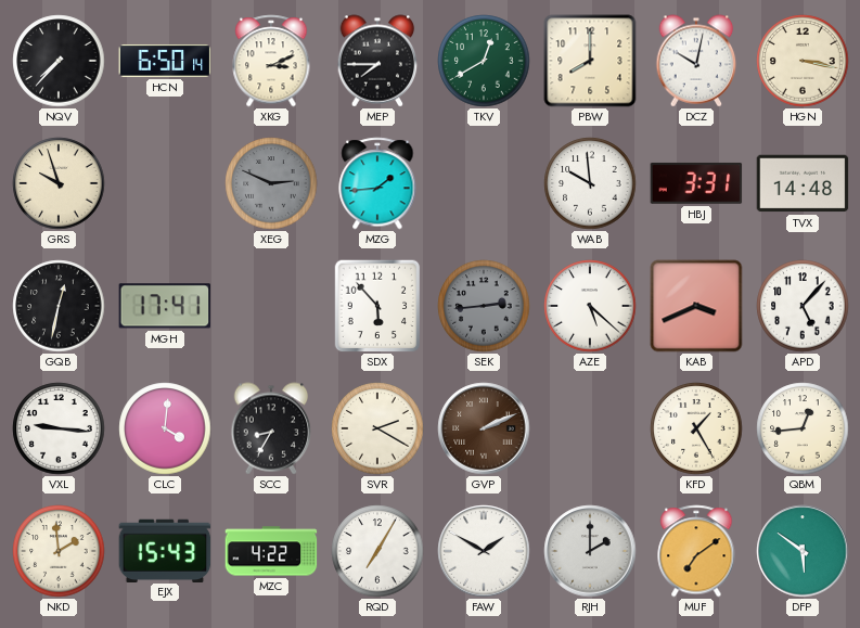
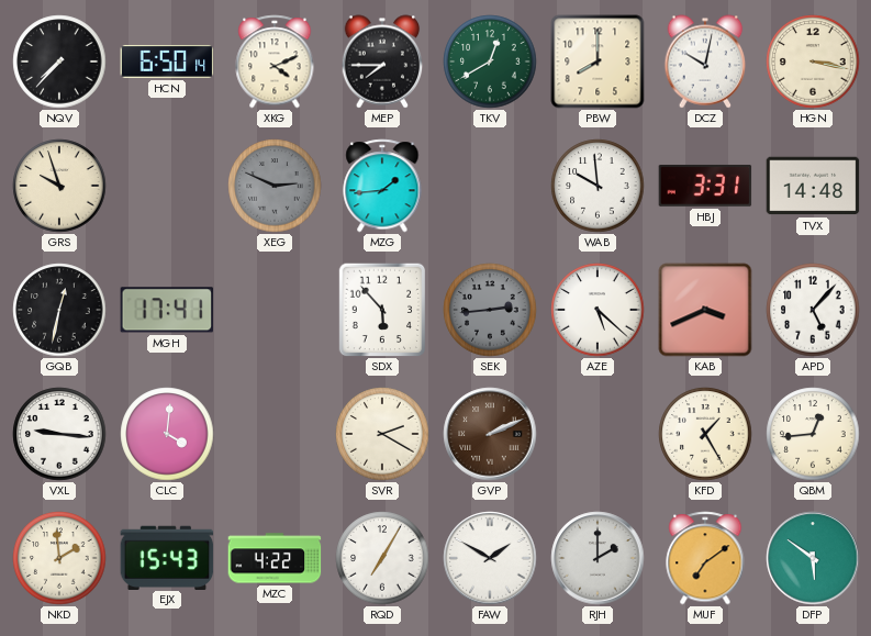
XKG: 3:11 -> 4:11
SCC: 8:35 -> none
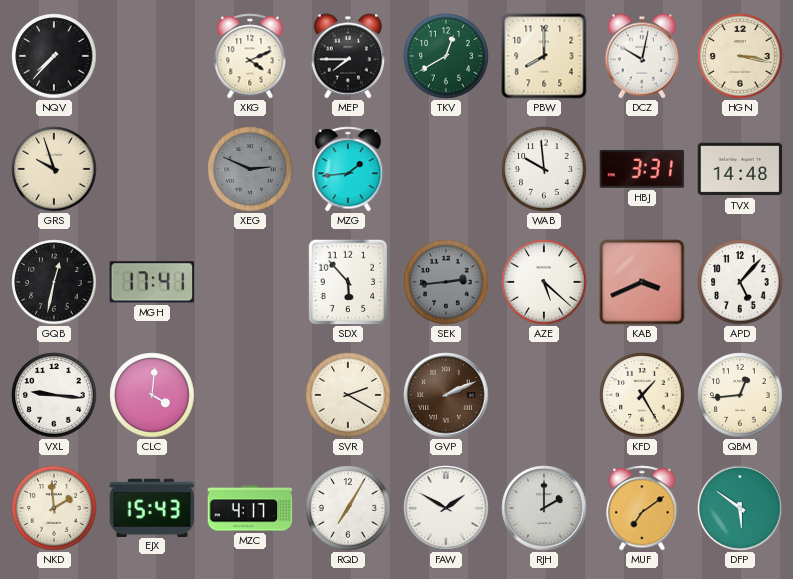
HCN: 6:50 -> none
MZC: 4:22 -> 4:17
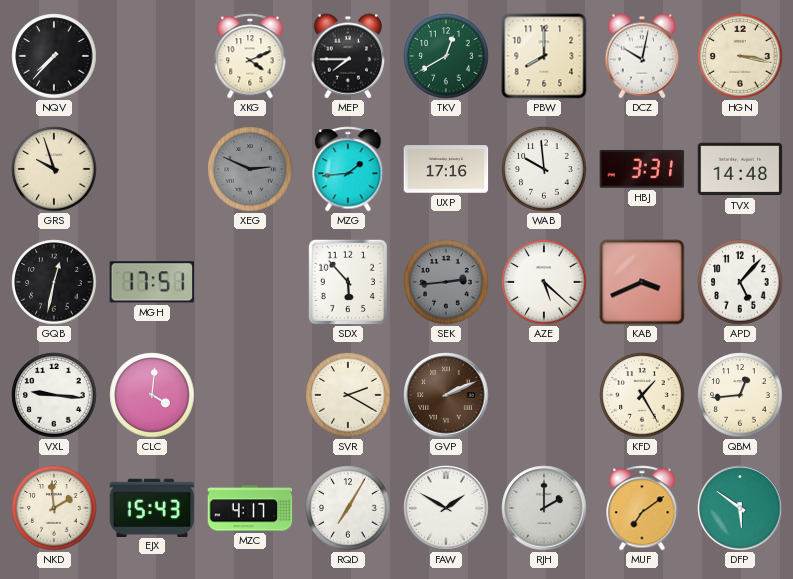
UXP: none -> 17:16
MGH: 17:41 -> 17:51
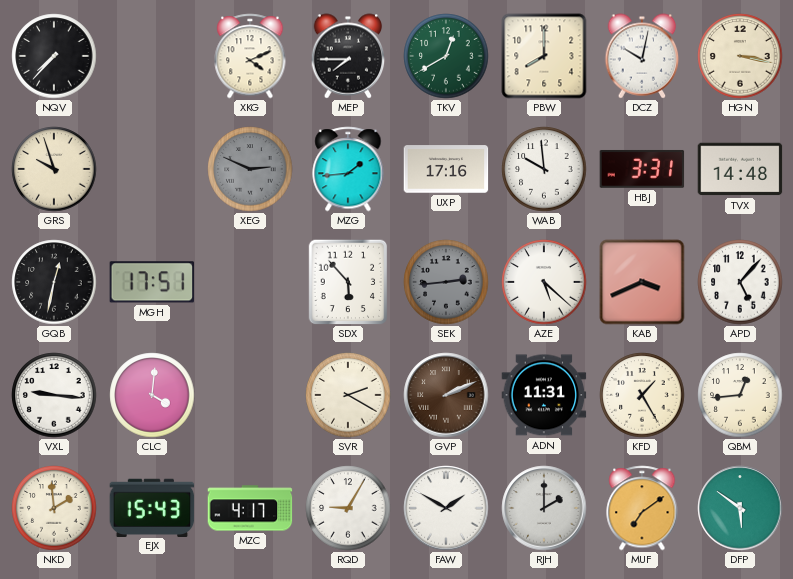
ADN: none -> 11:31
RQD: 7:05 -> 9:05
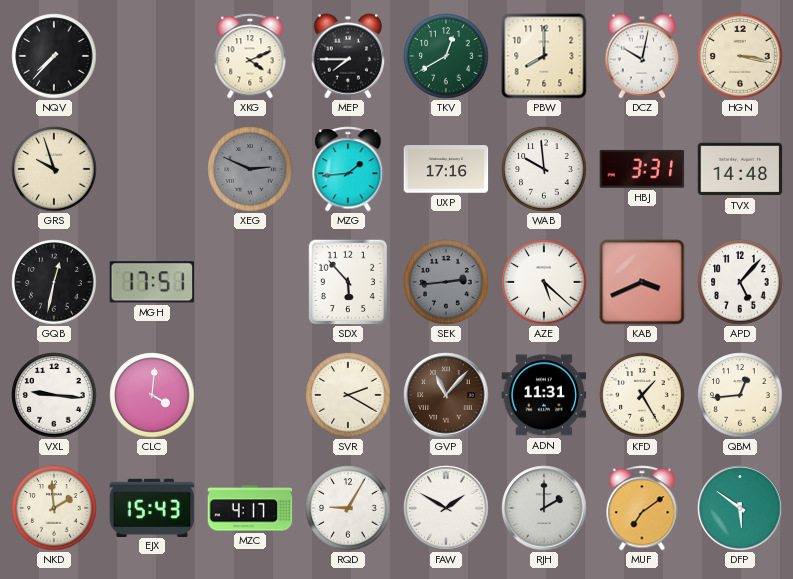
GVP: 2:11 -> 11:07
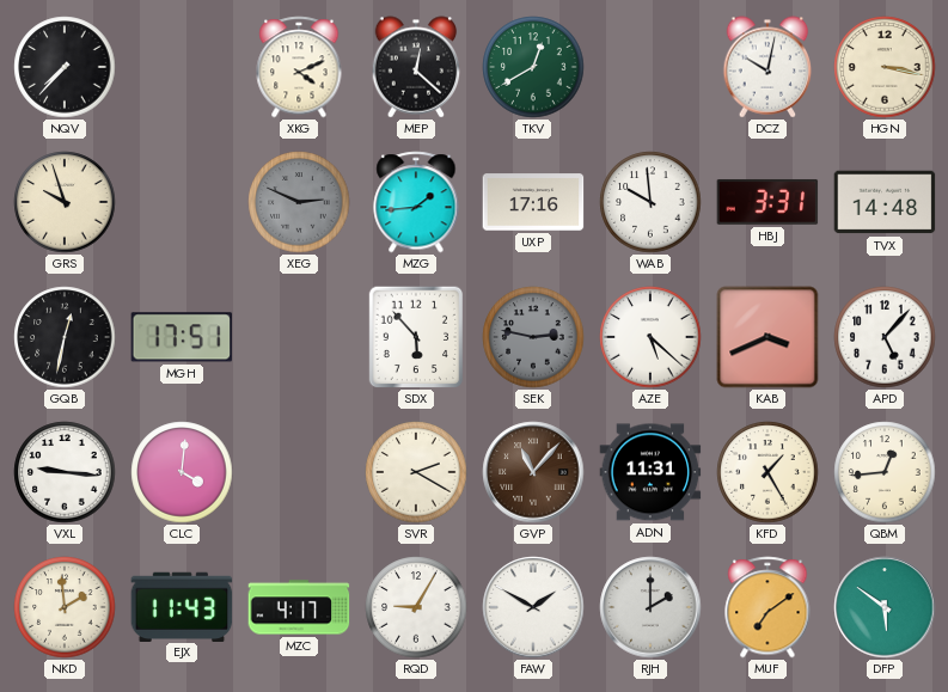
MEP: 7:45 -> 12:22
PBW: 8:00 -> none
SEK: 2:44 -> 2:47
EJX: 15:43 -> 11:43
